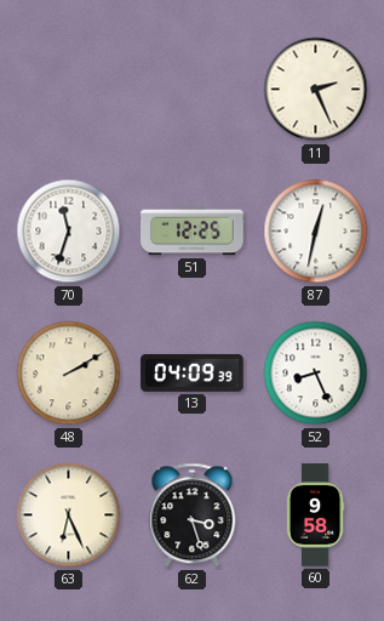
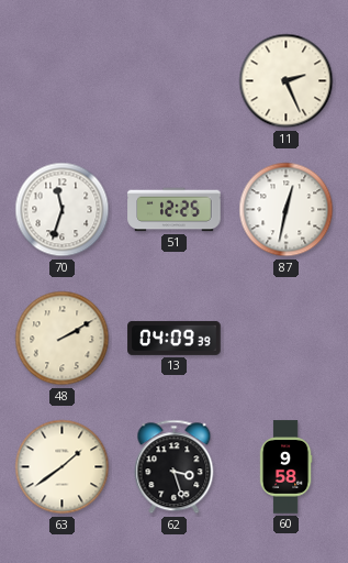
52: 8:26 -> none
63: 6:26 -> 1:39
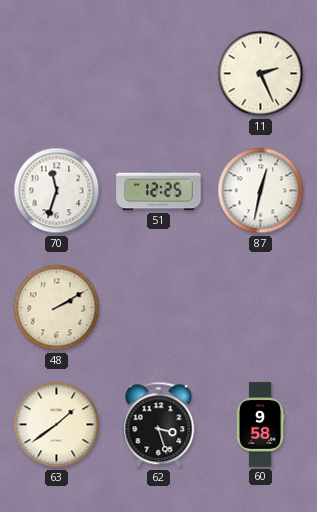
13: 04:09 -> none
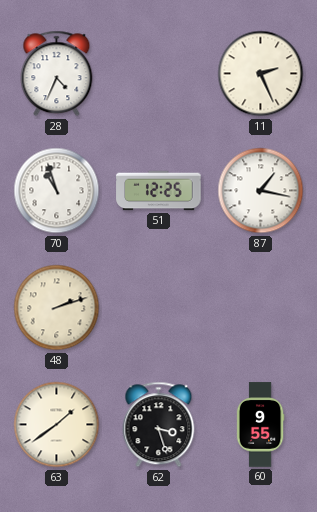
28: none -> 4:34
70: 11:33 -> 10:57
87: 12:32 -> 1:17
48: 2:10 -> 2:12
60: 9:58 -> 9:55
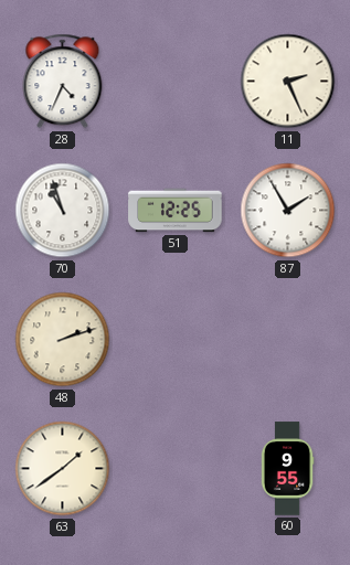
87: 1:17 -> 1:55
62: 3:27 -> none
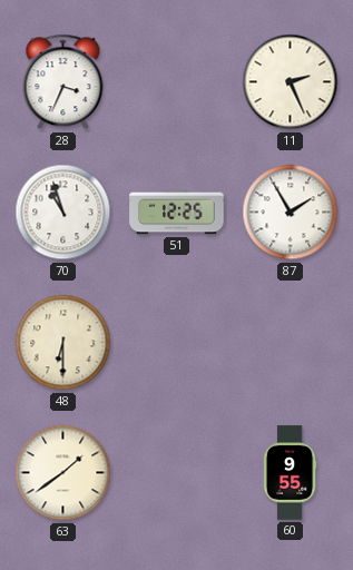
28: 4:34 -> 3:34
48: 2:12 -> 6:30
